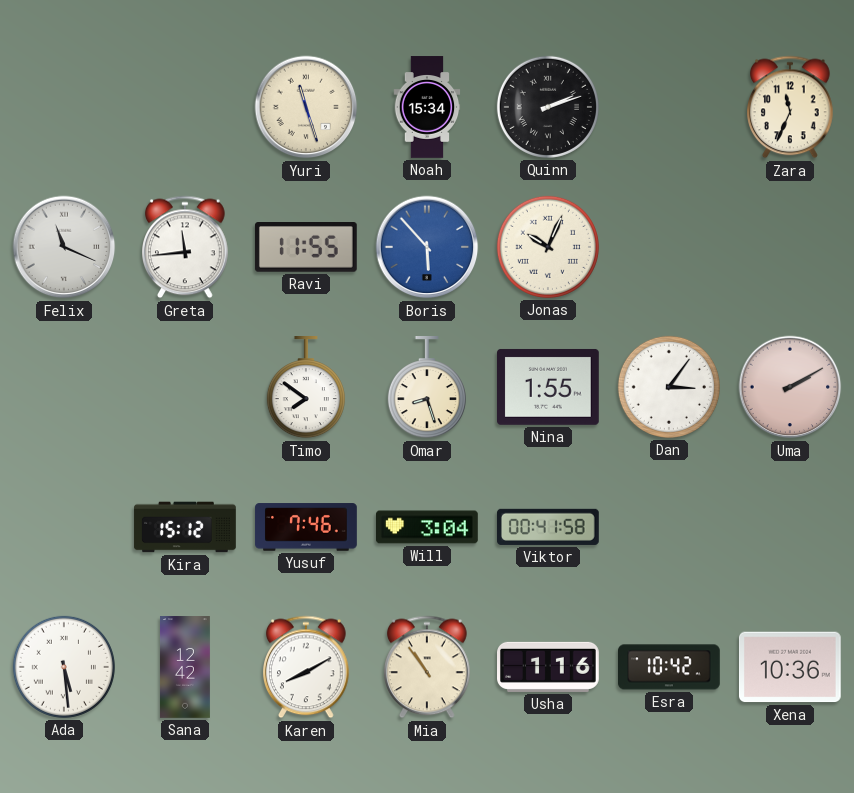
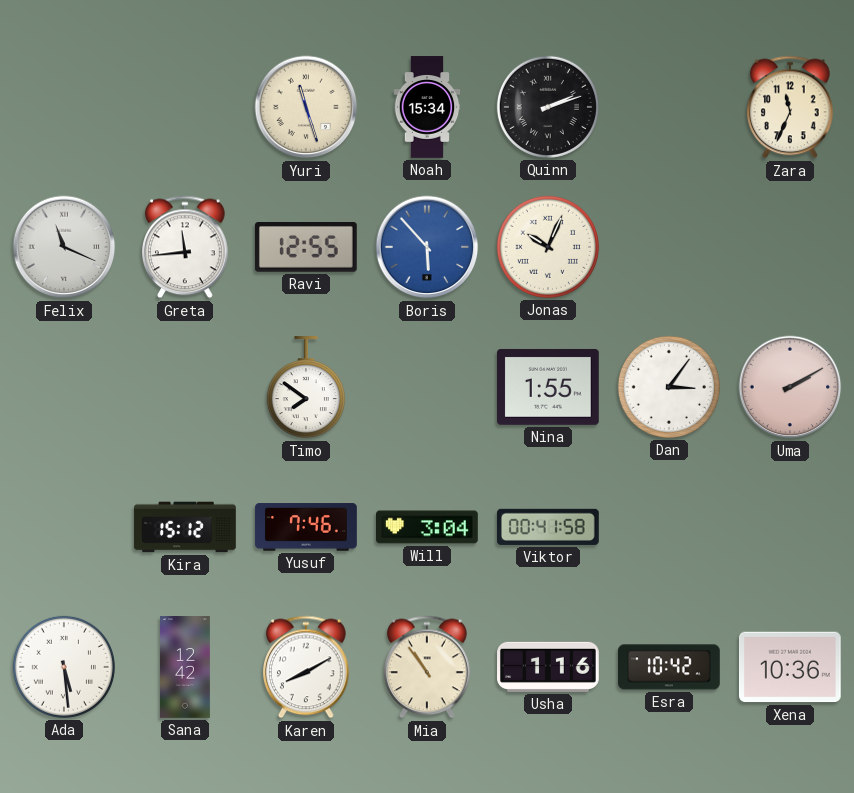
Ravi: 11:55 -> 12:55
Omar: 8:27 -> none
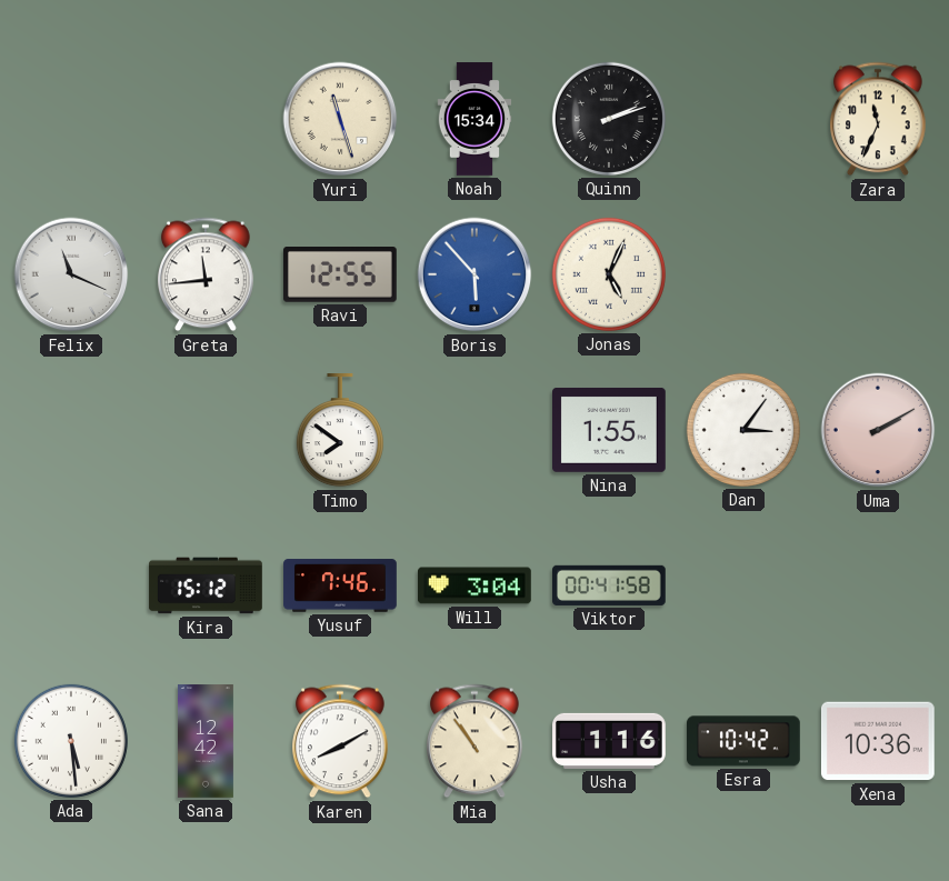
Jonas: 10:04 -> 5:04
